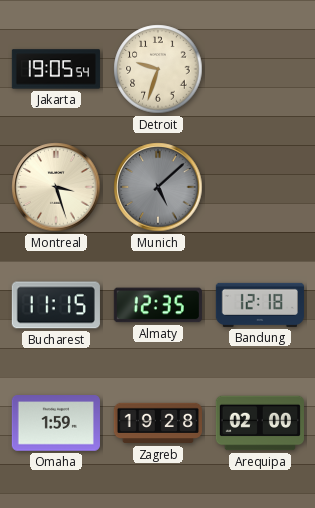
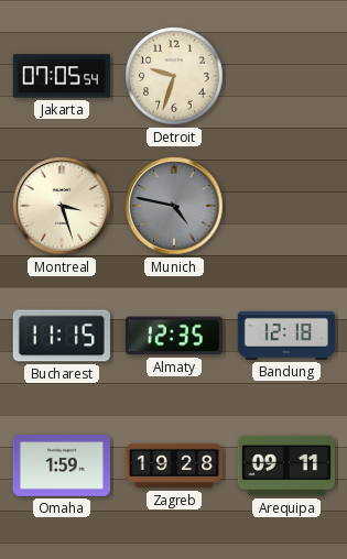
Jakarta: 19:05 -> 07:05
Munich: 5:08 -> 4:47
Arequipa: 02:00 -> 09:11
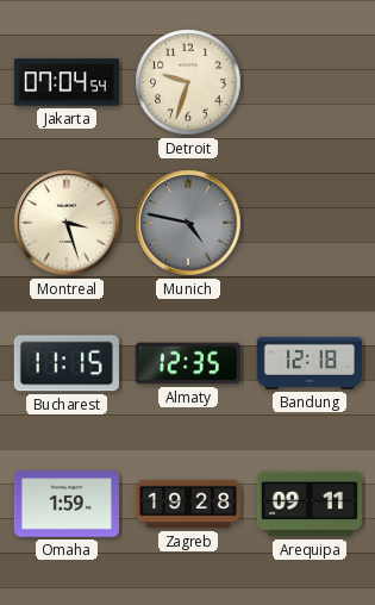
Jakarta: 07:05 -> 07:04
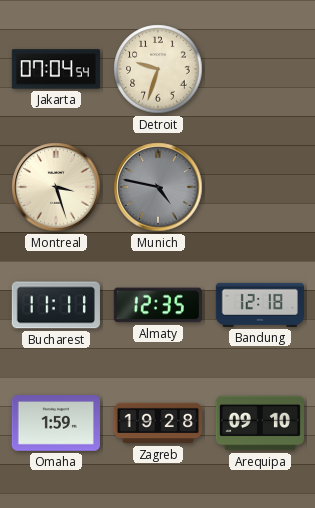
Bucharest: 11:15 -> 11:11
Arequipa: 09:11 -> 09:10
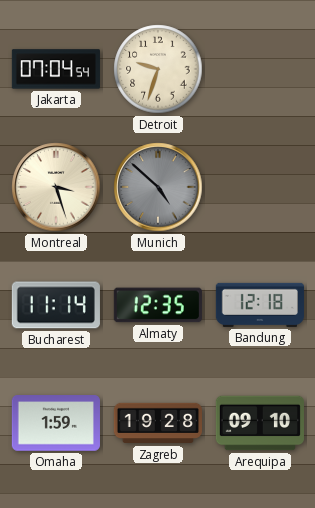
Munich: 4:47 -> 4:52
Bucharest: 11:11 -> 11:14
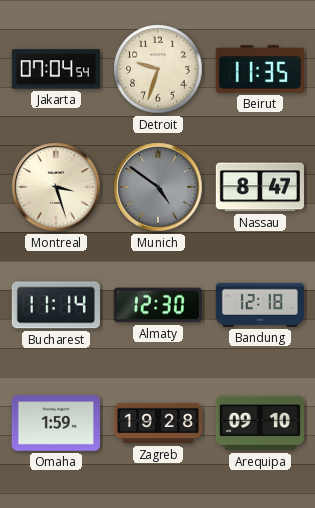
Beirut: none -> 11:35
Munich: 4:52 -> 4:51
Nassau: none -> 8:47
Almaty: 12:35 -> 12:30
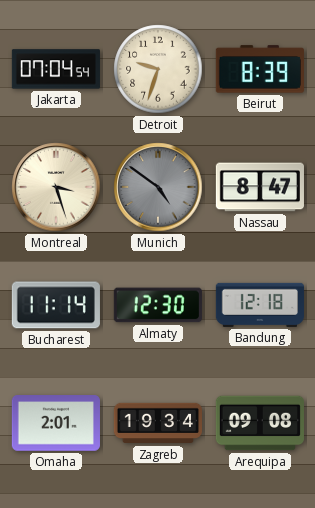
Beirut: 11:35 -> 8:39
Omaha: 1:59 -> 2:01
Zagreb: 19:28 -> 19:34
Arequipa: 09:10 -> 09:08
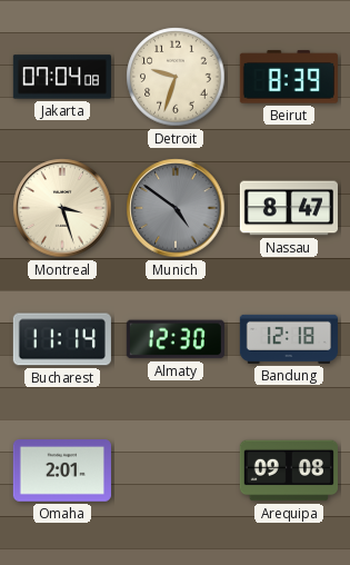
Jakarta: 07:04:54 -> 07:04:08
Zagreb: 19:34 -> none
